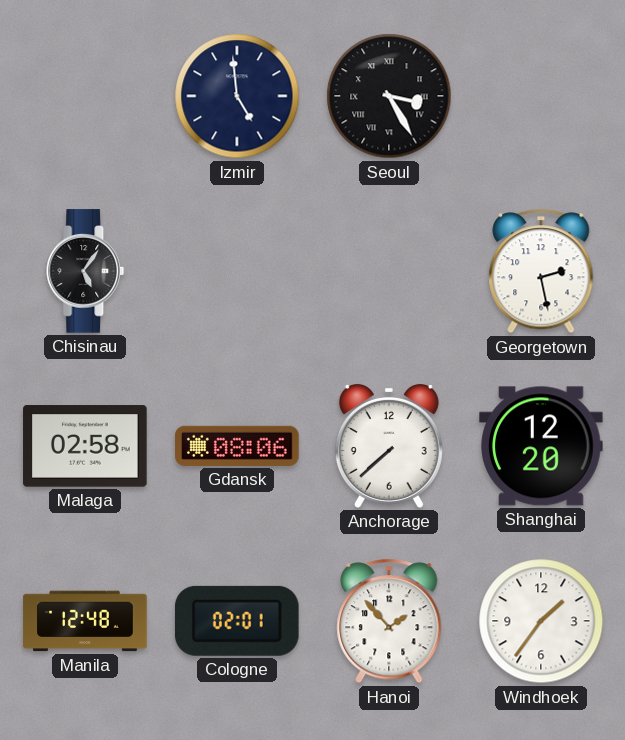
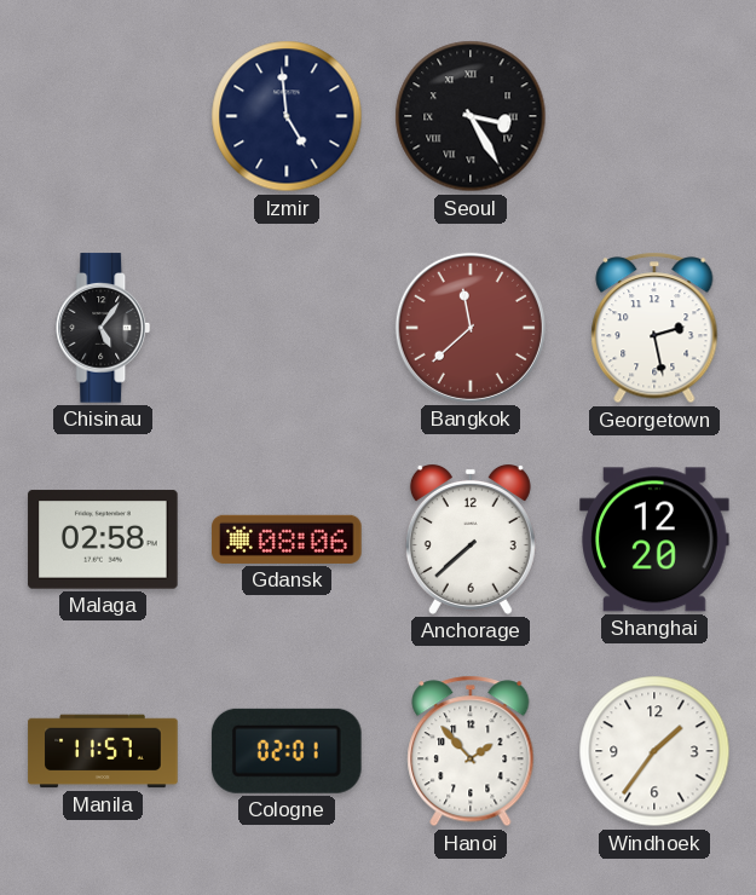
Bangkok: none -> 11:38
Manila: 12:48 -> 11:57
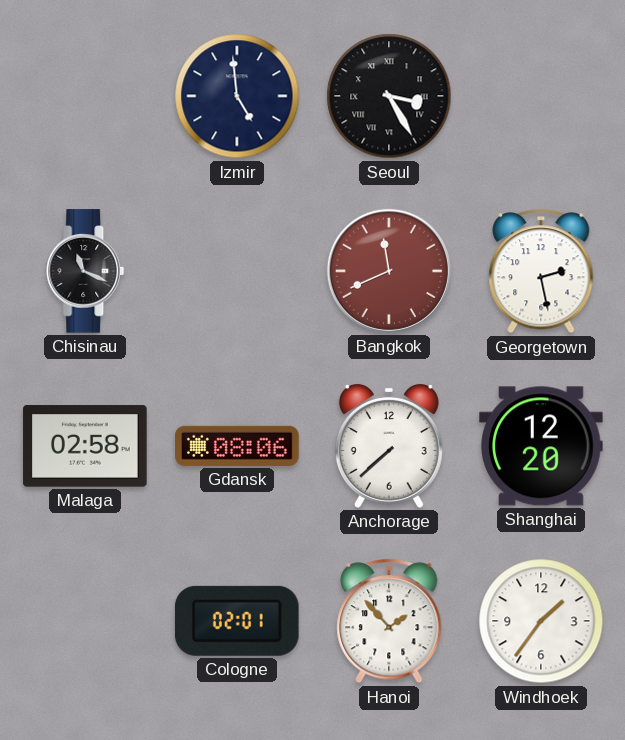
Chisinau: 5:06 -> 11:19
Bangkok: 11:38 -> 11:41
Manila: 11:57 -> none
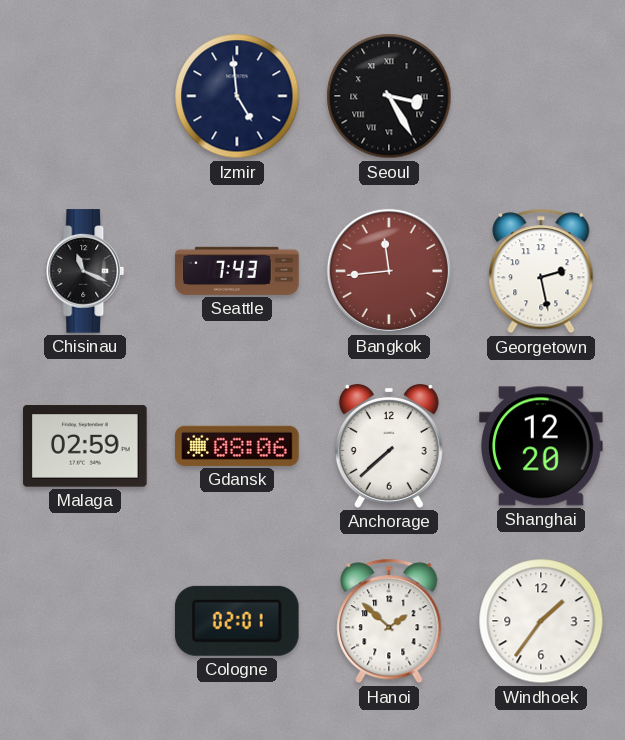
Seattle: none -> 7:43
Bangkok: 11:41 -> 11:44
Malaga: 02:58 -> 02:59
Hanoi: 1:53 -> 1:52
